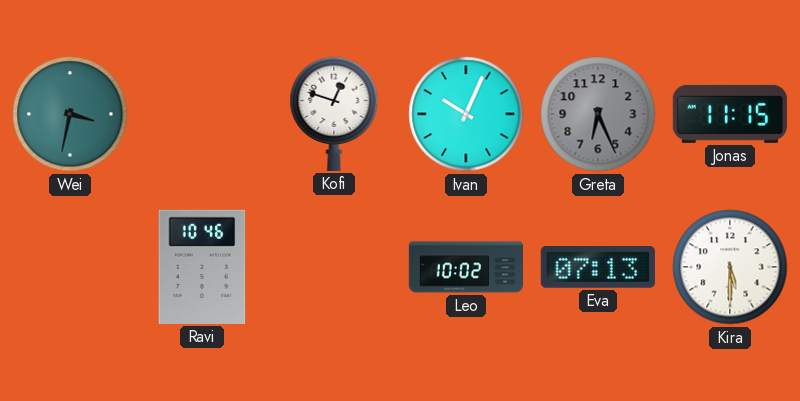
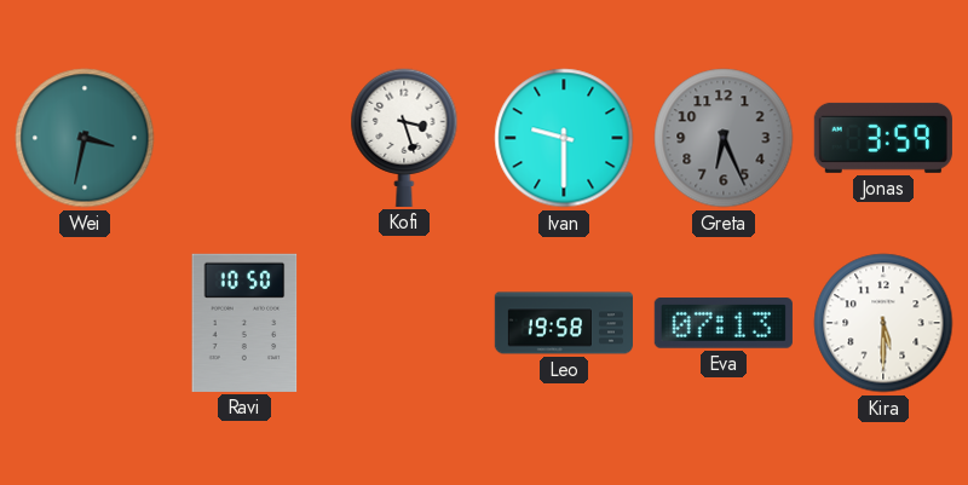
Kofi: 12:48 -> 3:27
Ivan: 10:04 -> 9:30
Jonas: 11:15 -> 3:59
Ravi: 10:46 -> 10:50
Leo: 10:02 -> 19:58
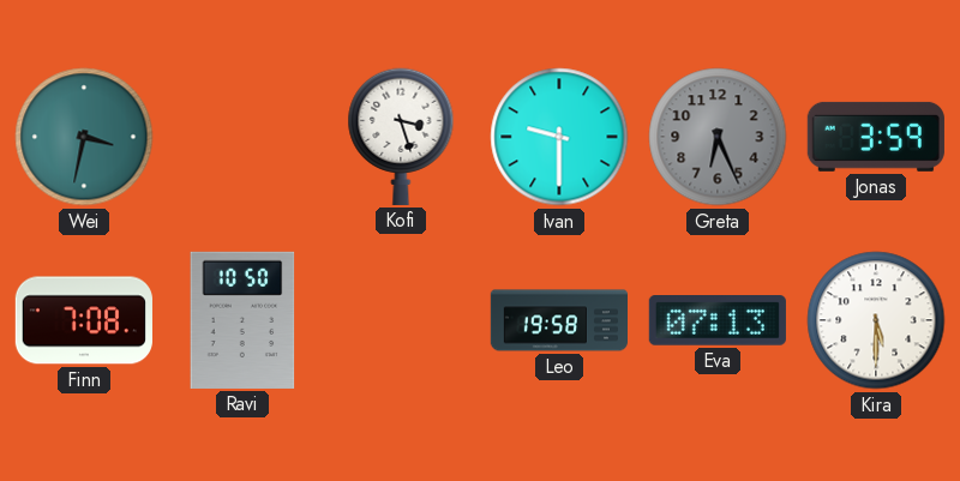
Finn: none -> 7:08
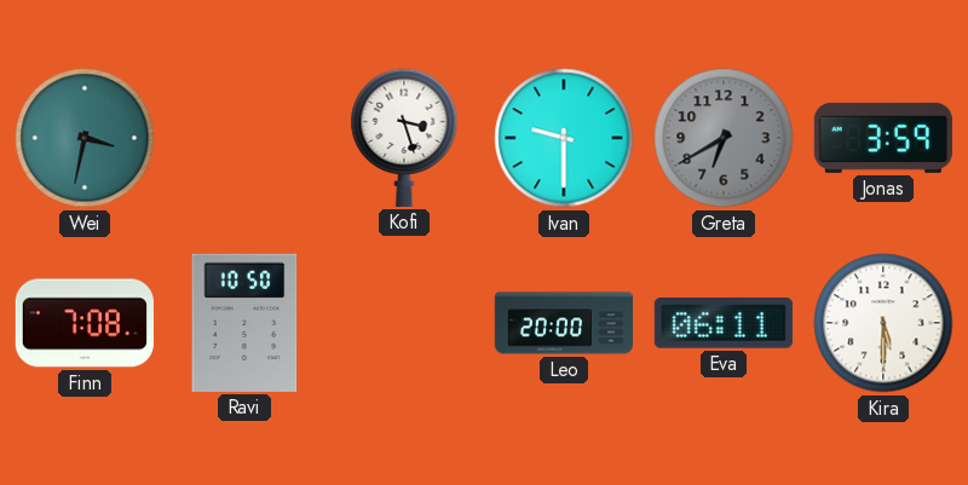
Greta: 6:26 -> 6:40
Leo: 19:58 -> 20:00
Eva: 07:13 -> 06:11
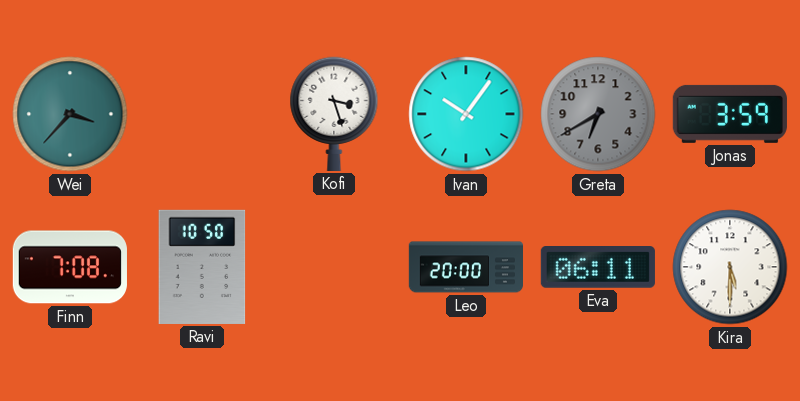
Wei: 3:32 -> 3:37
Ivan: 9:30 -> 10:06
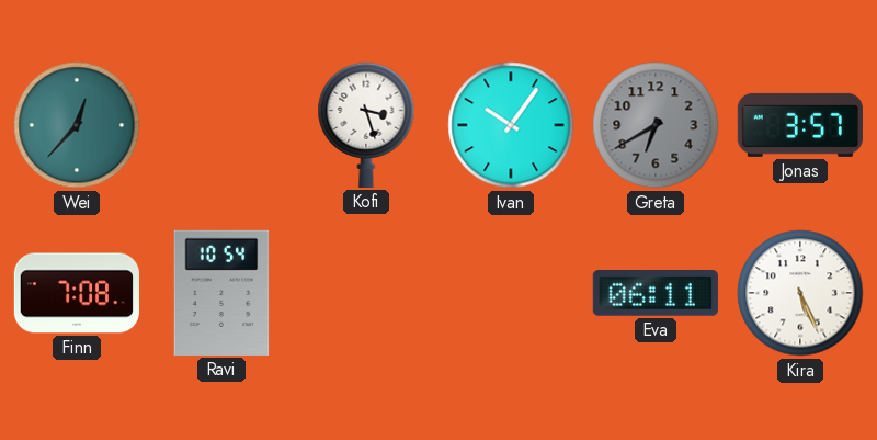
Wei: 3:37 -> 12:37
Jonas: 3:59 -> 3:57
Ravi: 10:50 -> 10:54
Leo: 20:00 -> none
Kira: 5:30 -> 5:26
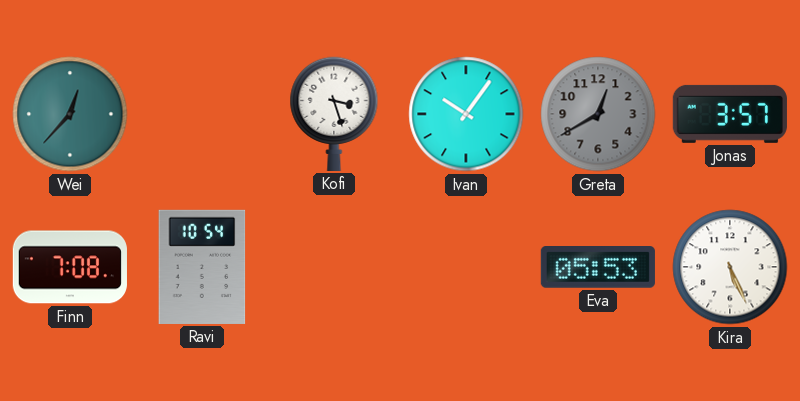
Greta: 6:40 -> 12:40
Eva: 06:11 -> 05:53
